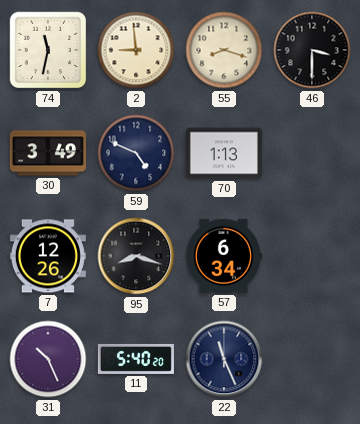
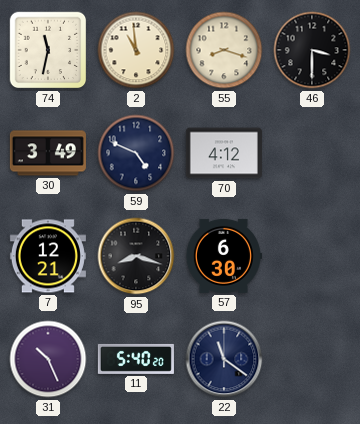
2: 8:59 -> 10:59
70: 1:13 -> 4:12
7: 12:26 -> 12:21
57: 6:34 -> 6:30
22: 11:26 -> 11:21
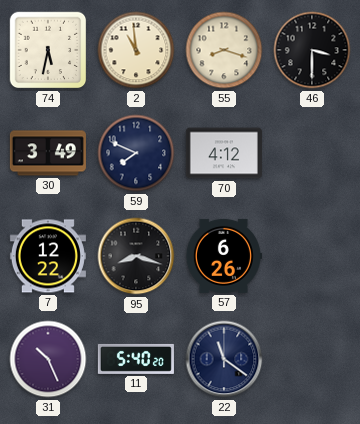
74: 11:32 -> 5:32
59: 4:49 -> 7:49
7: 12:21 -> 12:22
57: 6:30 -> 6:26
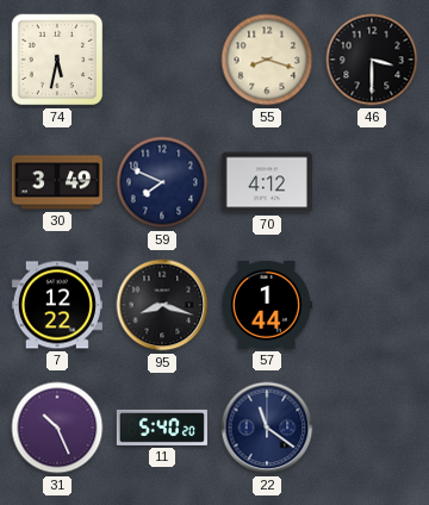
2: 10:59 -> none
57: 6:26 -> 1:44
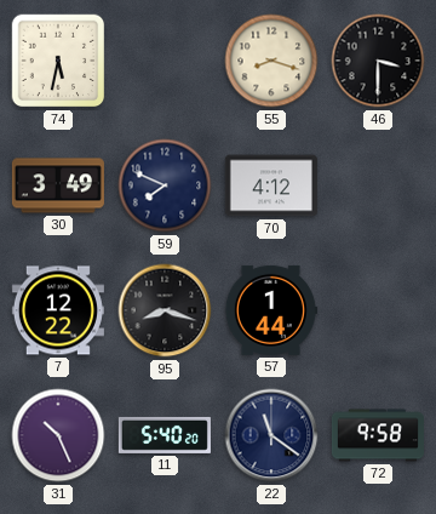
72: none -> 9:58
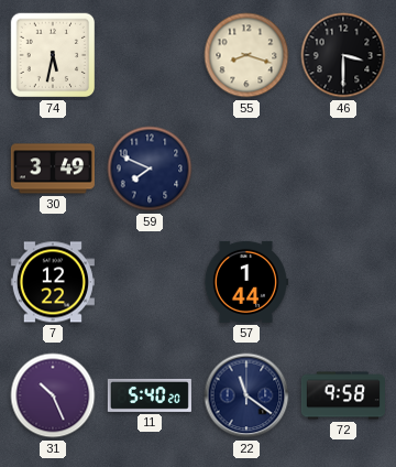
70: 4:12 -> none
95: 8:18 -> none
